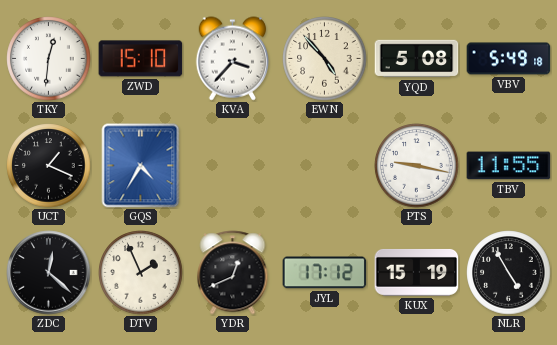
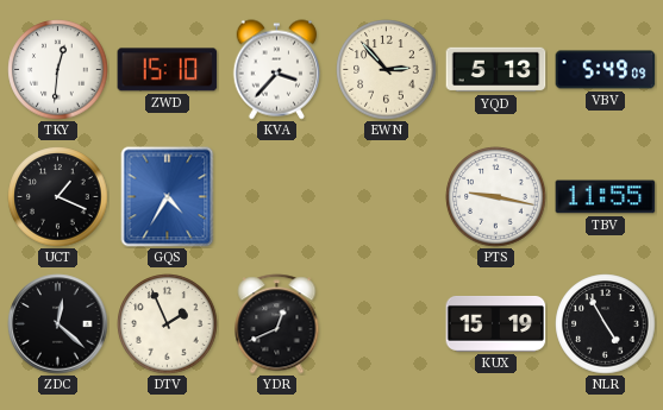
EWN: 4:53 -> 2:53
YQD: 5:08 -> 5:13
VBV: 5:49:18 -> 5:49:09
JYL: 17:12 -> none
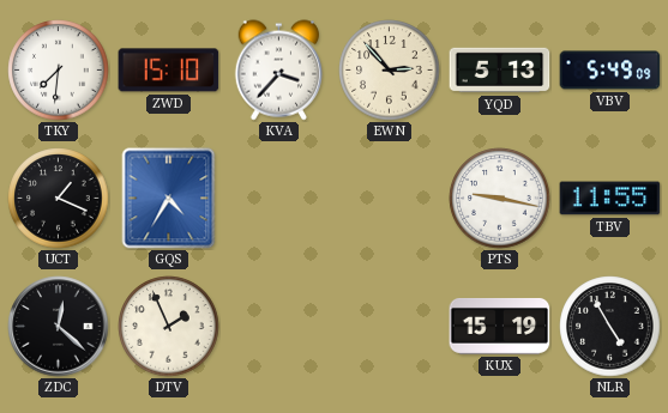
TKY: 12:31 -> 7:31
YDR: 12:41 -> none
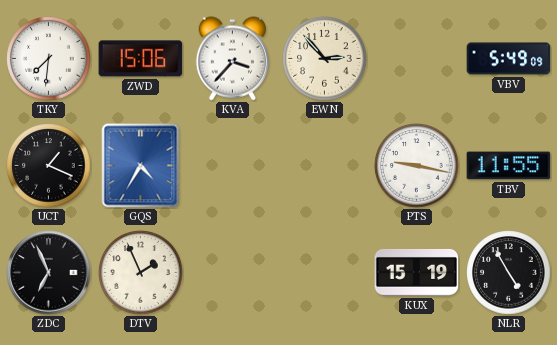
ZWD: 15:10 -> 15:06
YQD: 5:13 -> none
ZDC: 12:22 -> 6:56
